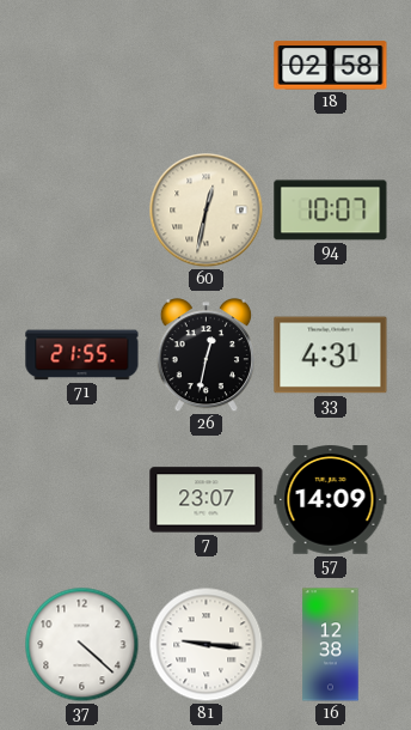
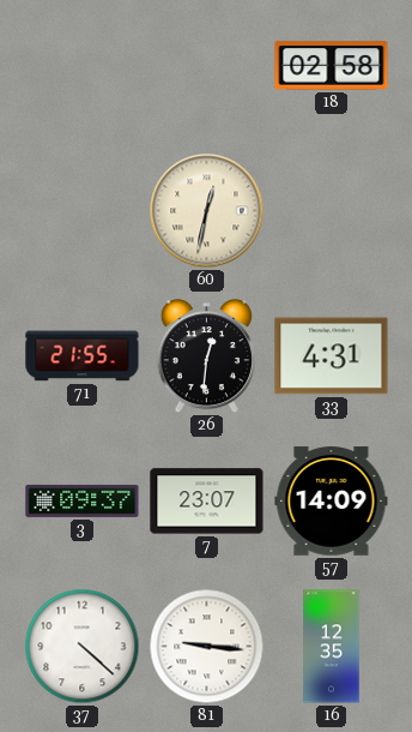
94: 10:07 -> none
26: 12:32 -> 12:31
3: none -> 09:37
16: 12:38 -> 12:35
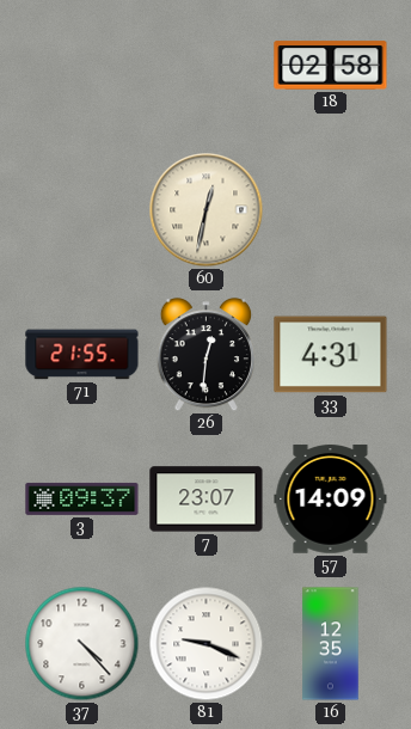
37: 4:22 -> 4:23
81: 9:16 -> 9:19
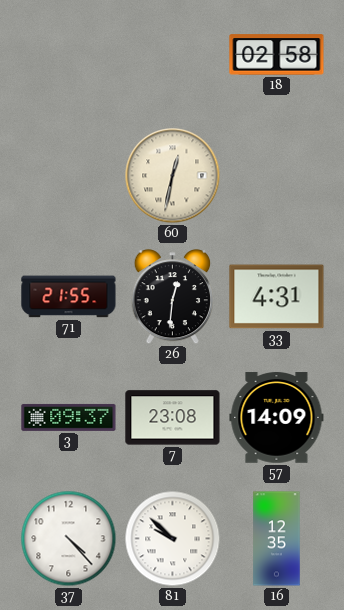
7: 23:07 -> 23:08
81: 9:19 -> 9:52
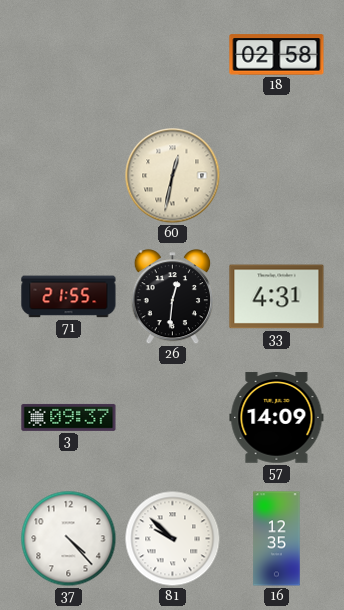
7: 23:08 -> none
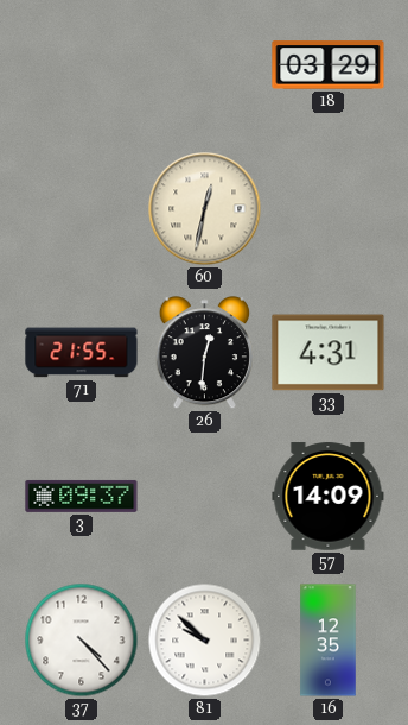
18: 02:58 -> 03:29
